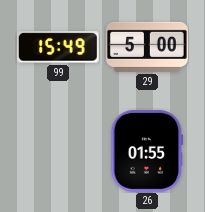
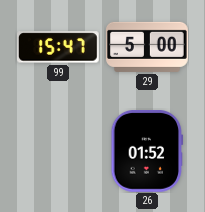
99: 15:49 -> 15:47
26: 01:55 -> 01:52
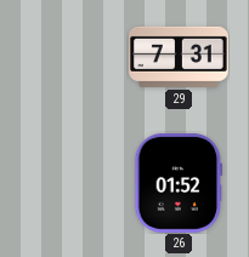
99: 15:47 -> none
29: 5:00 -> 7:31
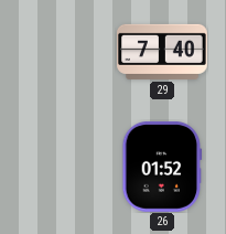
29: 7:31 -> 7:40
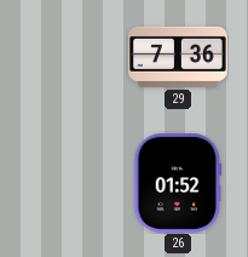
29: 7:40 -> 7:36
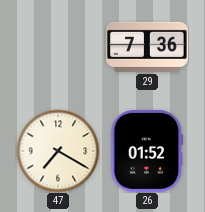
47: none -> 7:20
